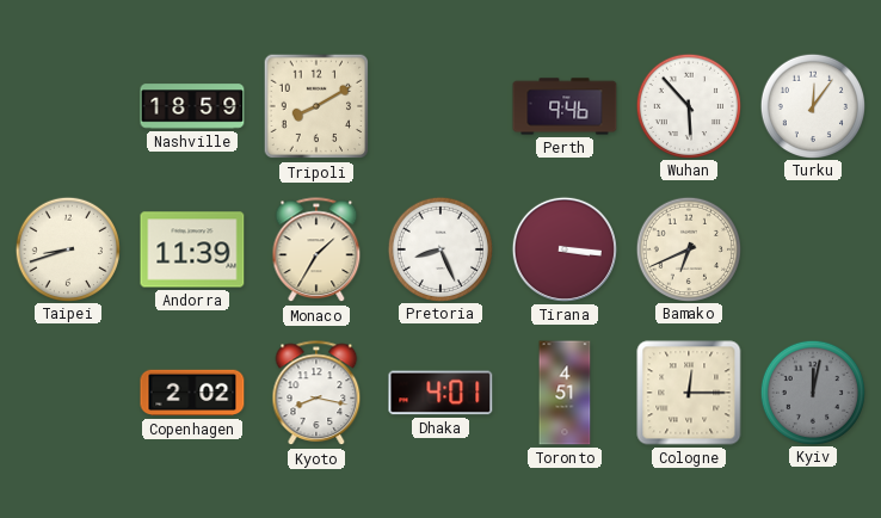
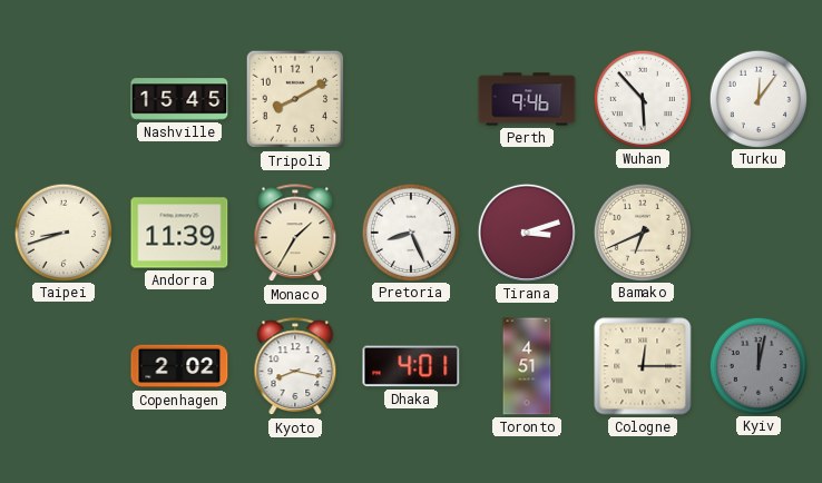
Nashville: 18:59 -> 15:45
Tirana: 3:16 -> 3:12
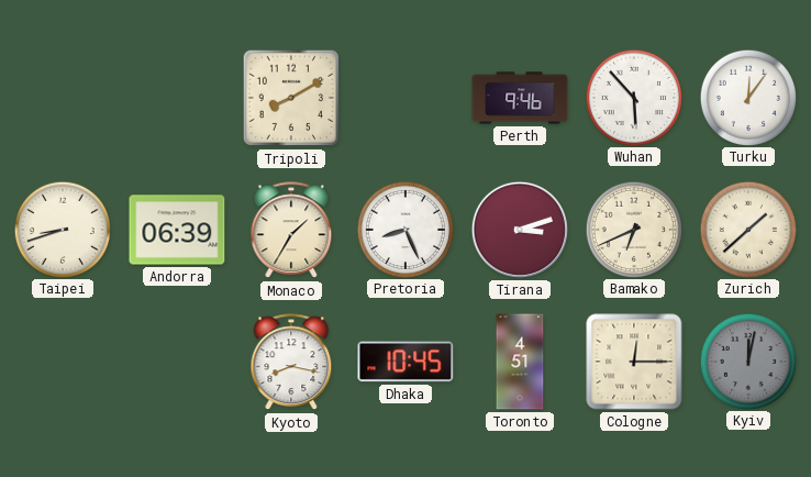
Nashville: 15:45 -> none
Andorra: 11:39 -> 06:39
Zurich: none -> 1:38
Copenhagen: 2:02 -> none
Dhaka: 4:01 -> 10:45
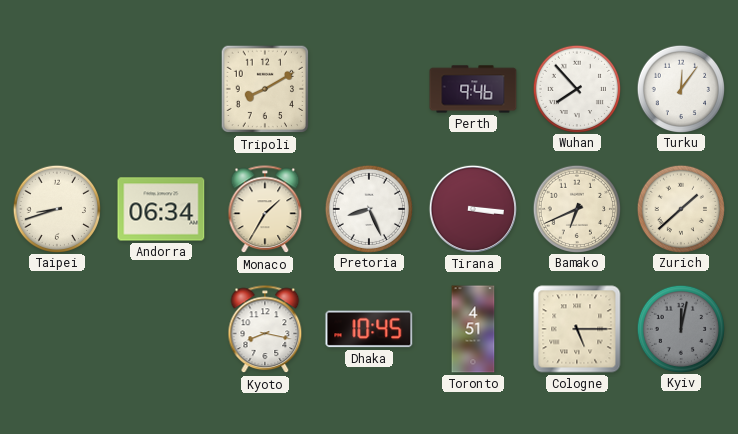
Wuhan: 5:53 -> 7:53
Andorra: 06:39 -> 06:34
Tirana: 3:12 -> 3:16
Cologne: 12:15 -> 5:15
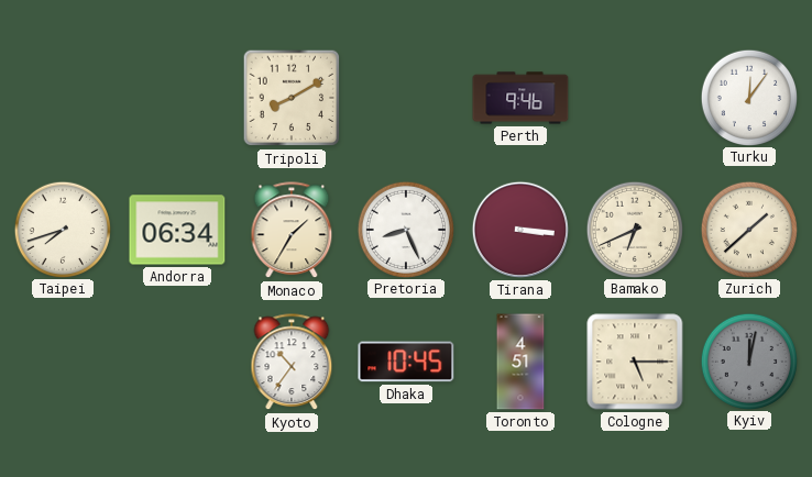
Wuhan: 7:53 -> none
Taipei: 8:42 -> 7:42
Kyoto: 8:17 -> 10:36
